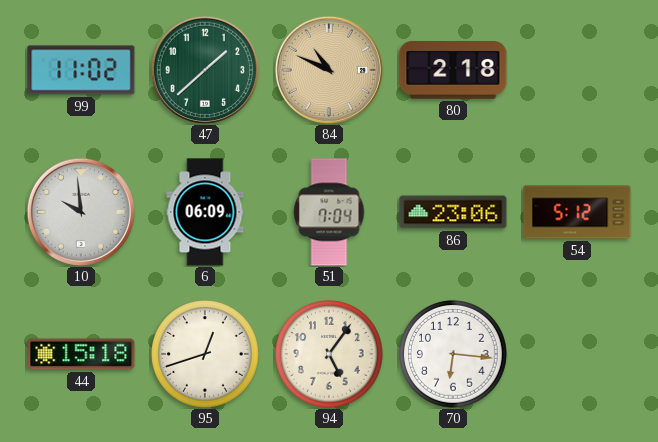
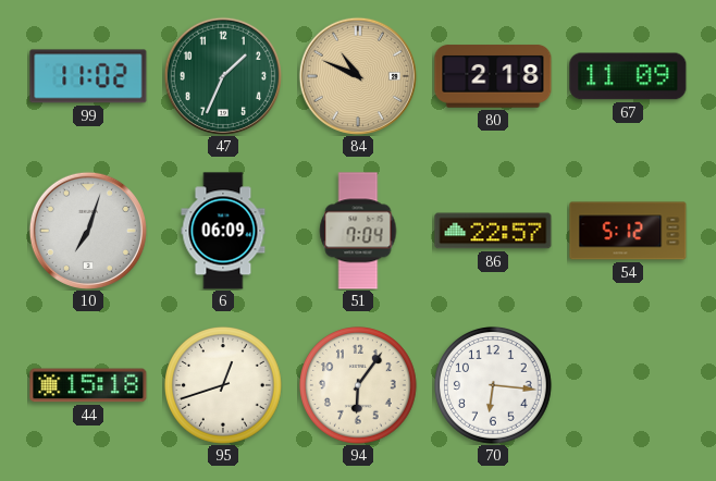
47: 1:38 -> 1:34
67: none -> 11:09
10: 9:59 -> 7:03
86: 23:06 -> 22:57
94: 5:06 -> 6:06
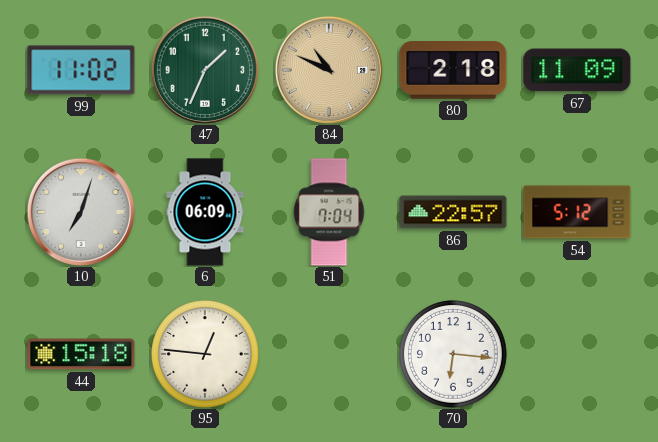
95: 12:42 -> 12:46
94: 6:06 -> none
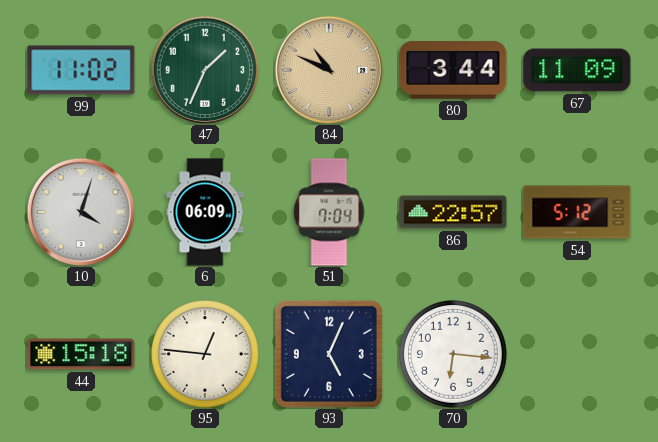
80: 2:18 -> 3:44
10: 7:03 -> 4:03
93: none -> 5:04
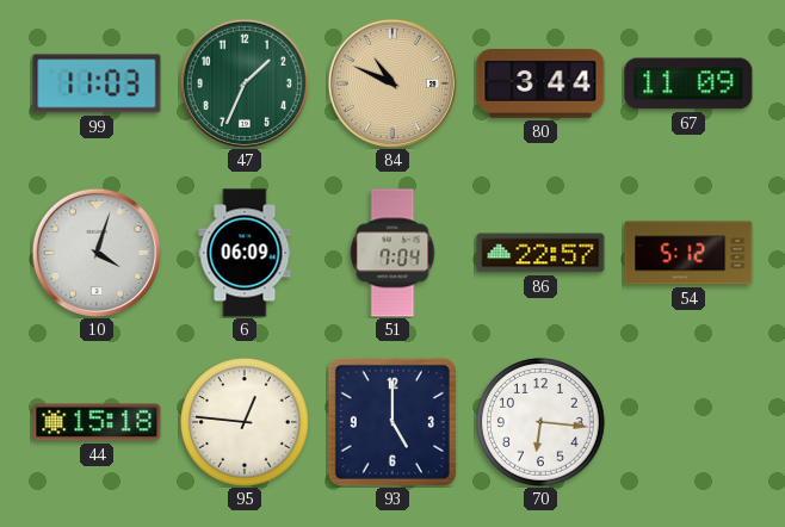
99: 11:02 -> 11:03
93: 5:04 -> 5:00
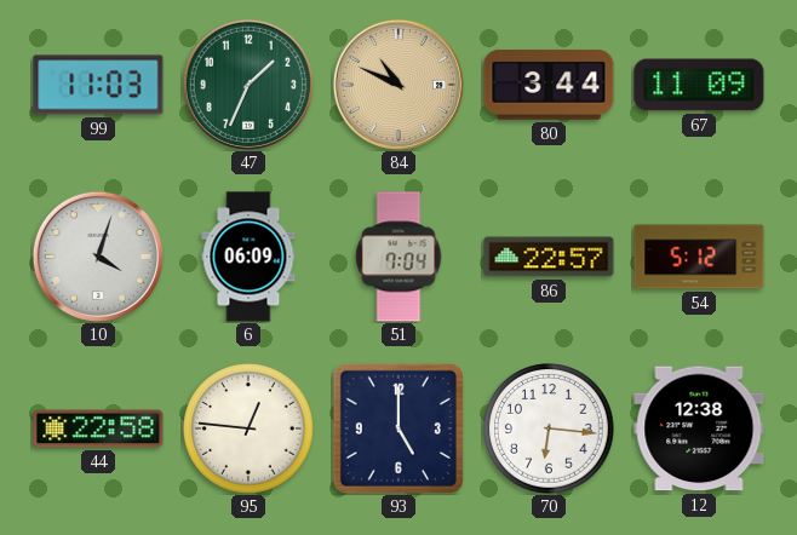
44: 15:18 -> 22:58
12: none -> 12:38
